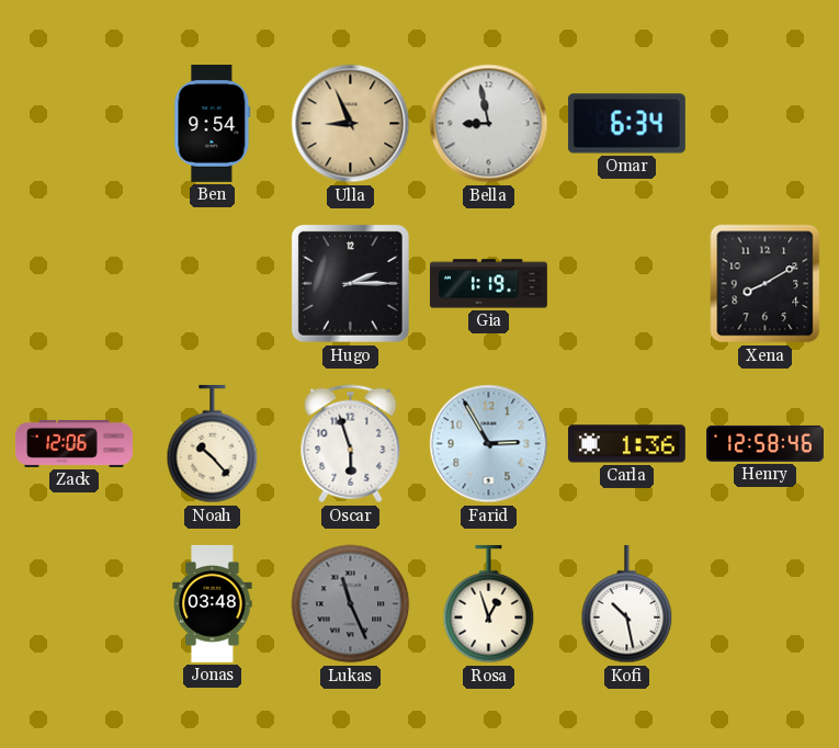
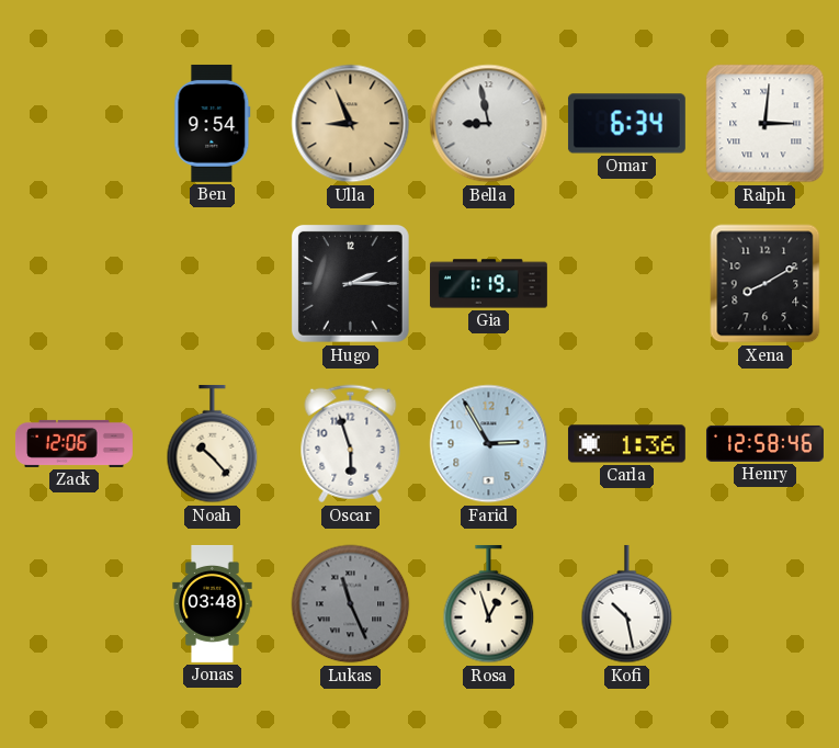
Ralph: none -> 3:01
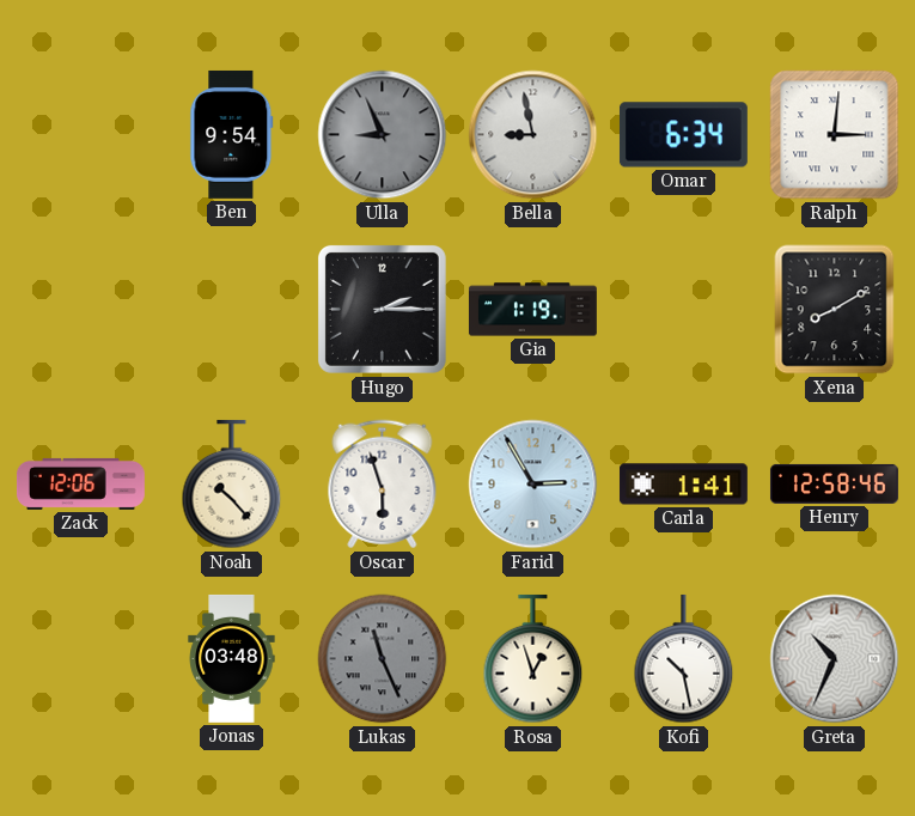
Ulla dial: champagne -> grey
Carla: 1:36 -> 1:41
Greta: none -> 10:34
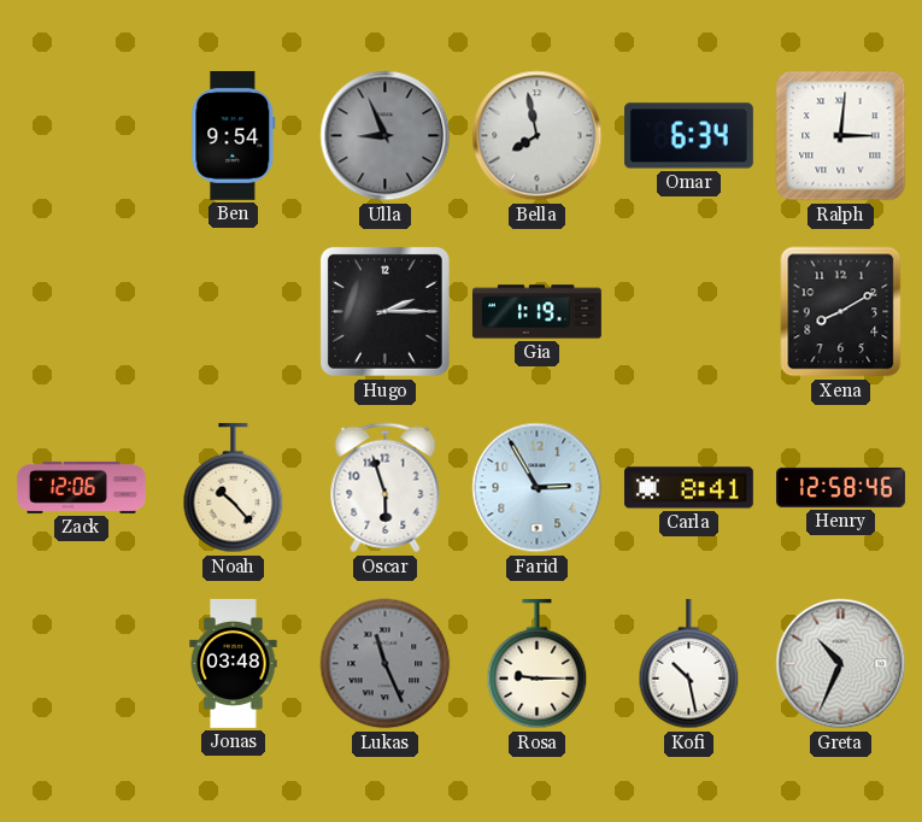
Bella: 8:58 -> 7:58
Carla: 1:41 -> 8:41
Rosa: 12:57 -> 9:15
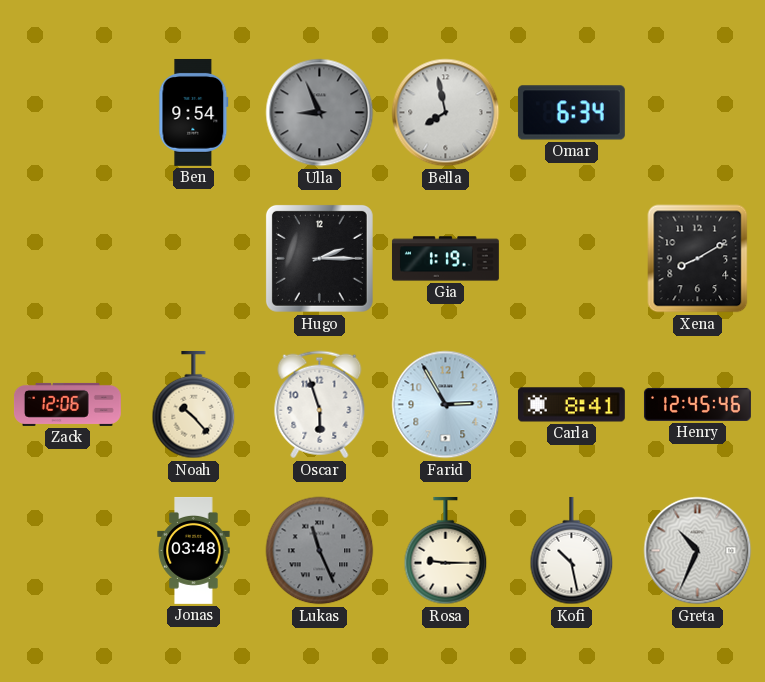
Ralph: 3:01 -> none
Henry: 12:58 -> 12:45
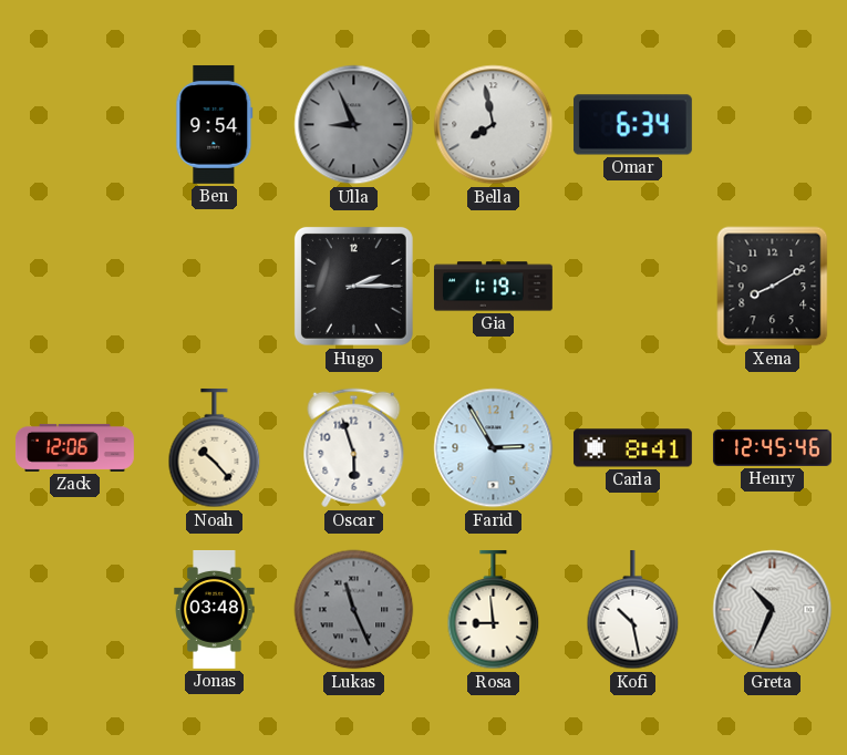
Rosa: 9:15 -> 8:59
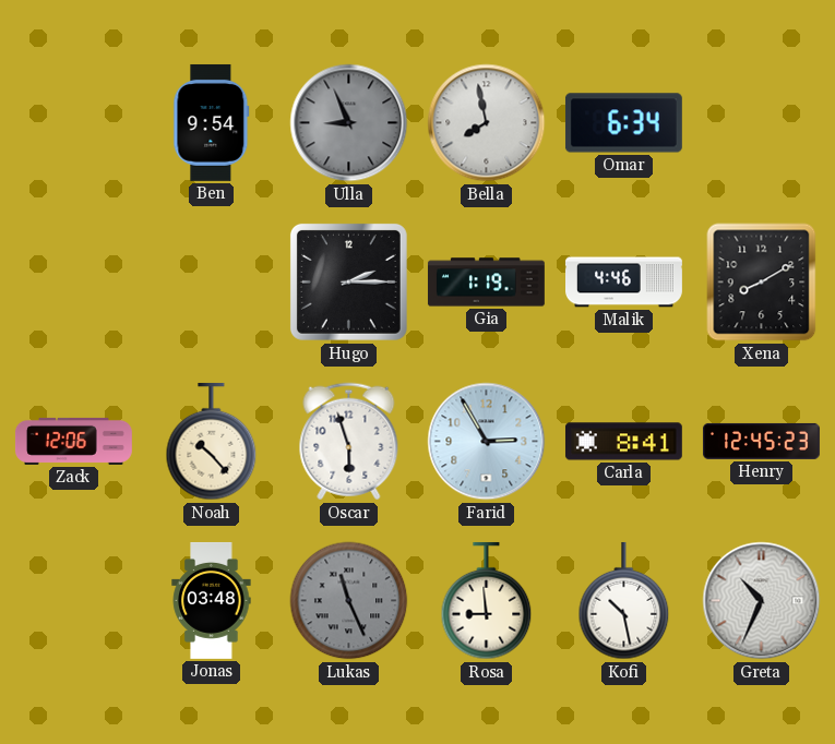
Malik: none -> 4:46
Henry: 12:45:46 -> 12:45:23
